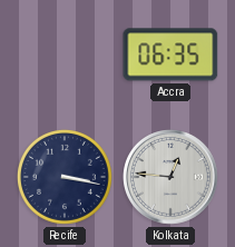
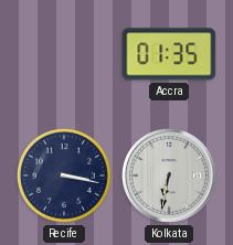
Accra: 06:35 -> 01:35
Kolkata: 12:46 -> 6:32
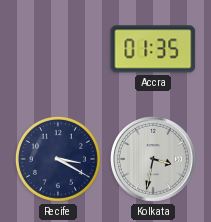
Recife: 3:17 -> 3:20
Kolkata: 6:32 -> 3:32
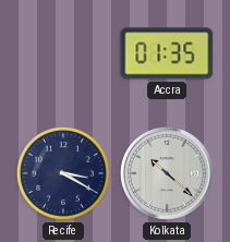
Kolkata: 3:32 -> 10:22
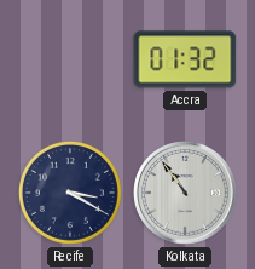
Accra: 01:35 -> 01:32
Kolkata: 10:22 -> 10:54
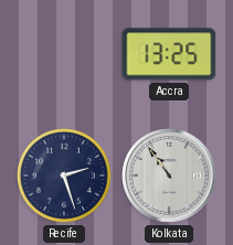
Accra: 01:32 -> 13:25
Recife: 3:20 -> 2:27
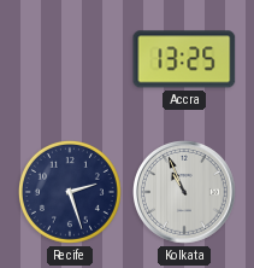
Kolkata: 10:54 -> 10:56
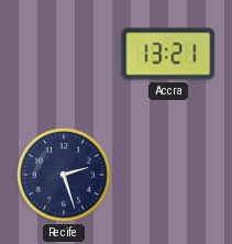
Accra: 13:25 -> 13:21
Kolkata: 10:56 -> none
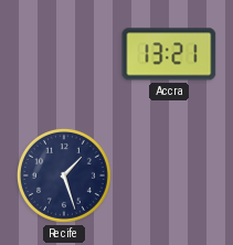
Recife: 2:27 -> 1:27
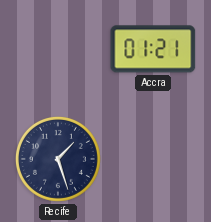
Accra: 13:21 -> 01:21
